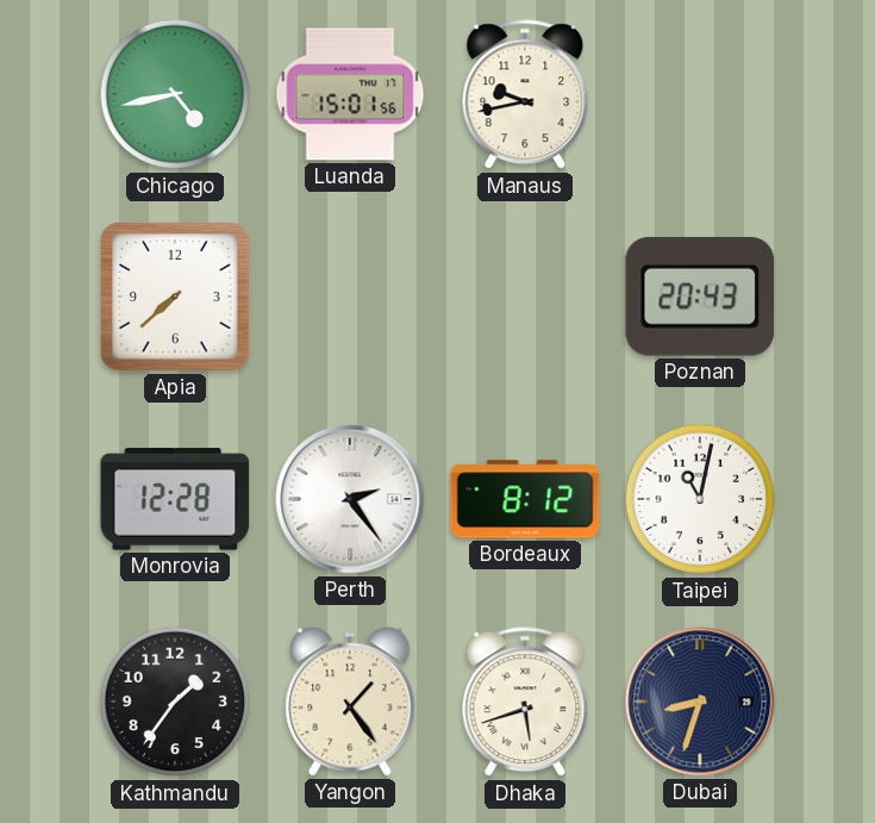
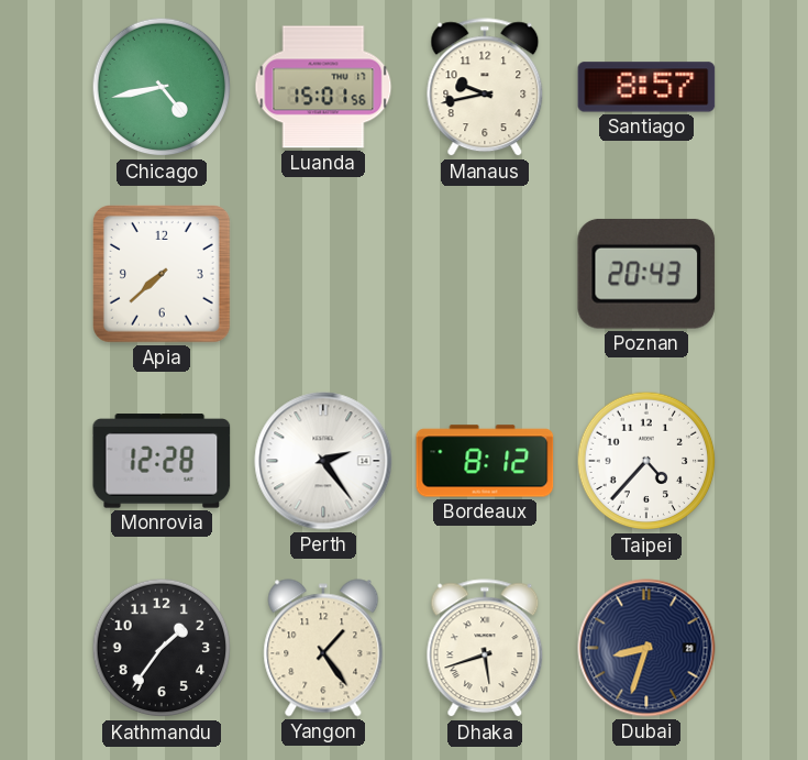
Santiago: none -> 8:57
Taipei: 11:02 -> 4:37
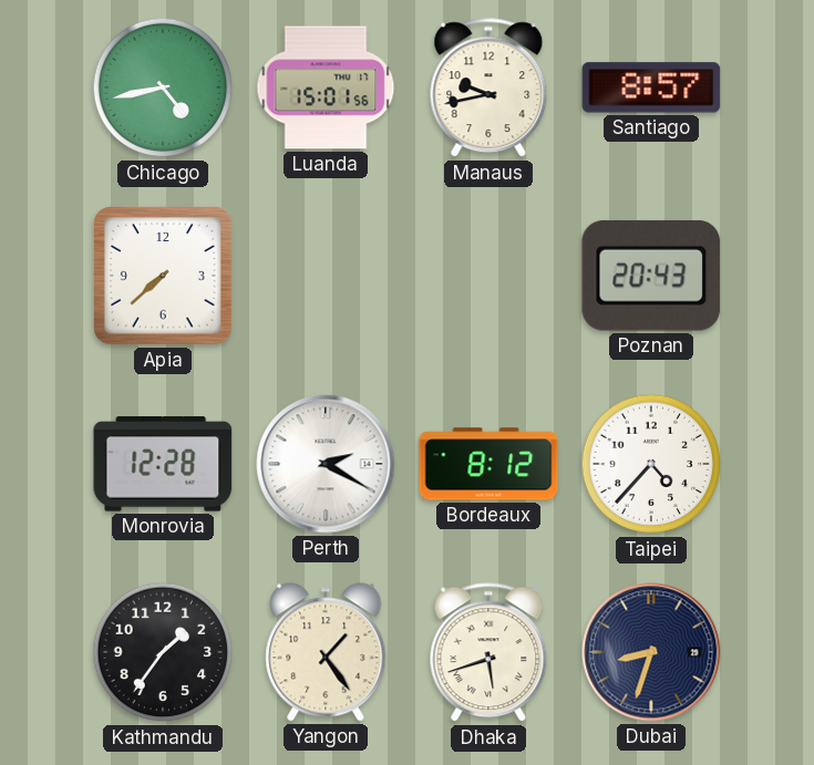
Perth: 2:24 -> 2:20
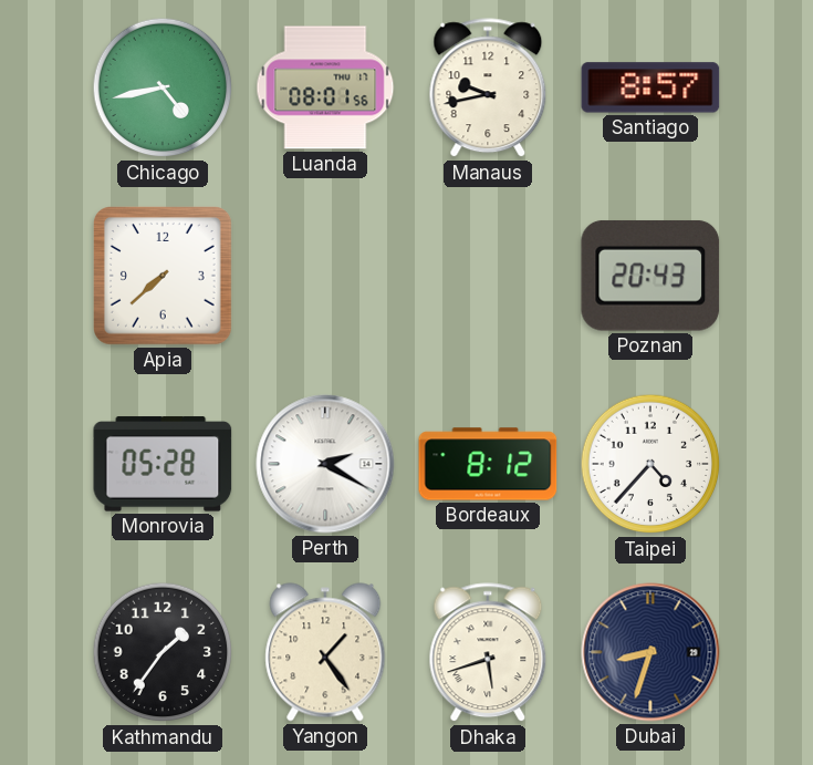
Luanda: 15:01 -> 08:01
Monrovia: 12:28 -> 05:28
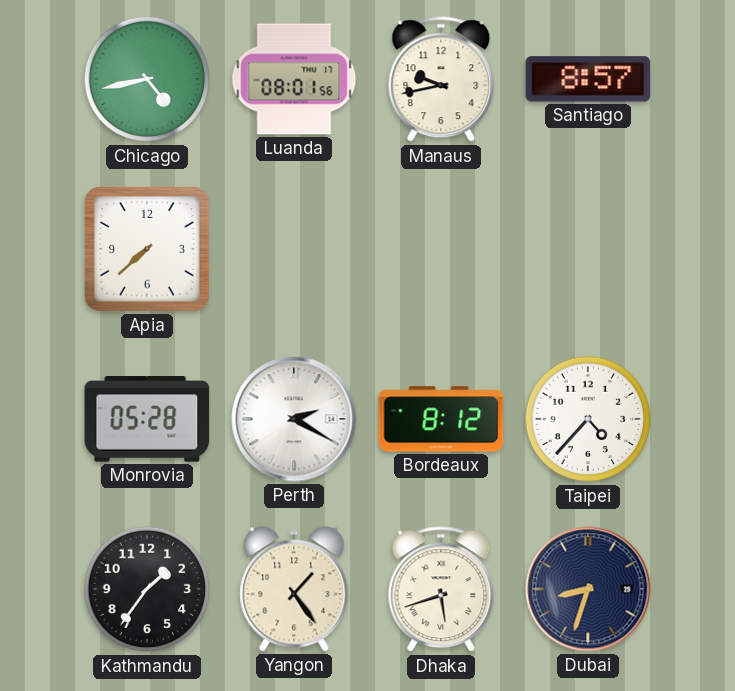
Poznan: 20:43 -> none
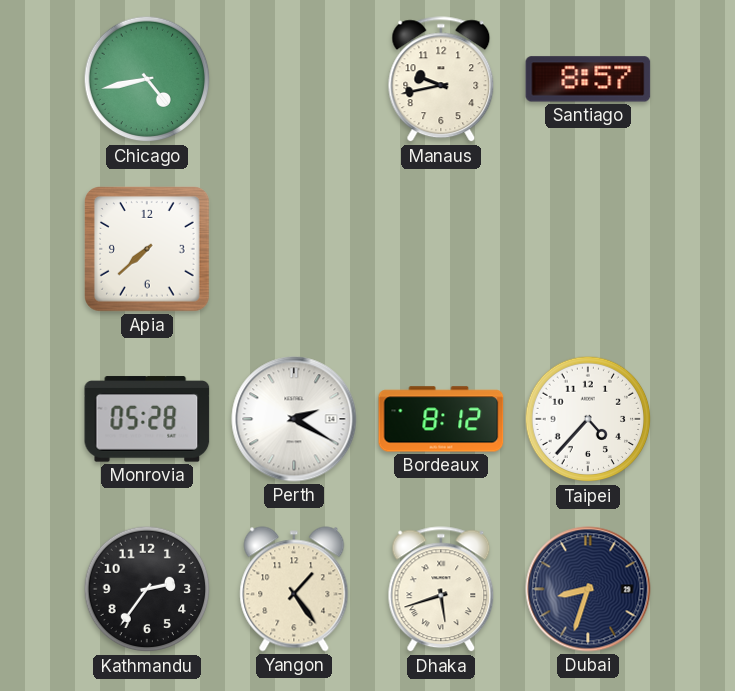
Luanda: 08:01 -> none
Kathmandu: 1:36 -> 2:36
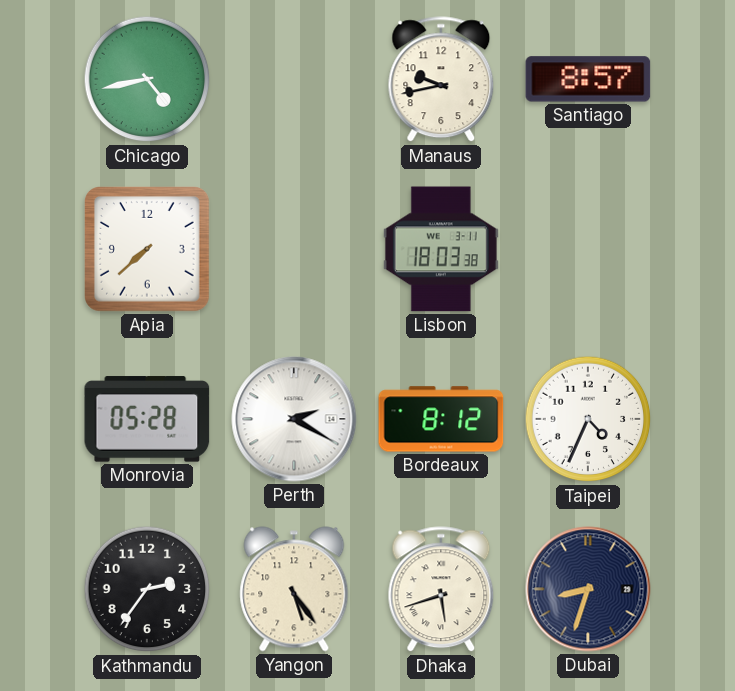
Lisbon: none -> 18:03
Taipei: 4:37 -> 4:34
Yangon: 1:24 -> 5:24
